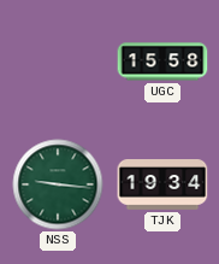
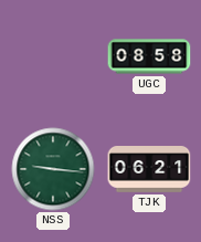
UGC: 15:58 -> 08:58
TJK: 19:34 -> 06:21
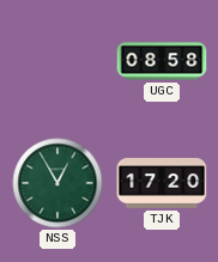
NSS: 9:16 -> 12:55
TJK: 06:21 -> 17:20
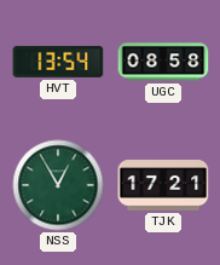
HVT: none -> 13:54
TJK: 17:20 -> 17:21
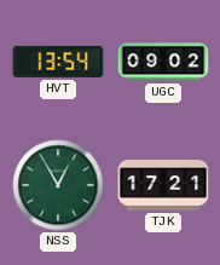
UGC: 08:58 -> 09:02
